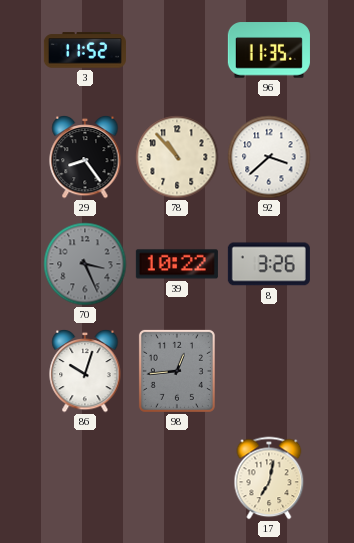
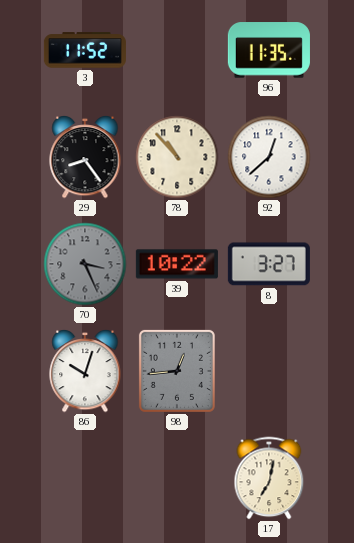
92: 3:38 -> 12:38
8: 3:26 -> 3:27
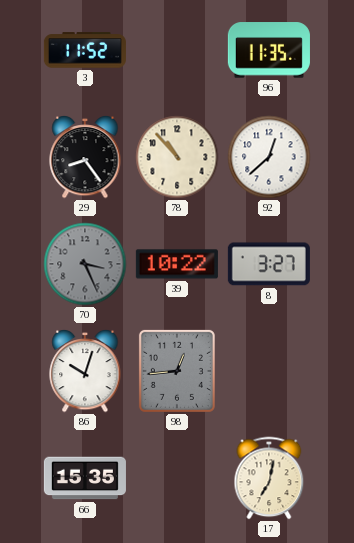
66: none -> 15:35
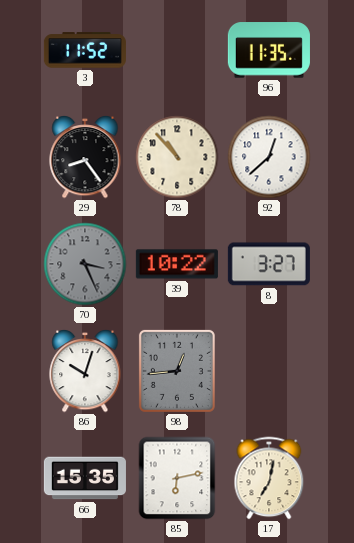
85: none -> 6:13
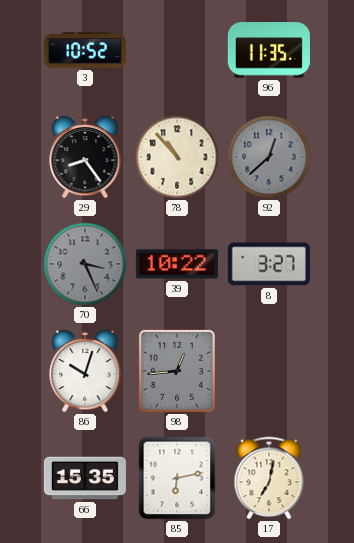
3: 11:52 -> 10:52
92 dial: white -> grey
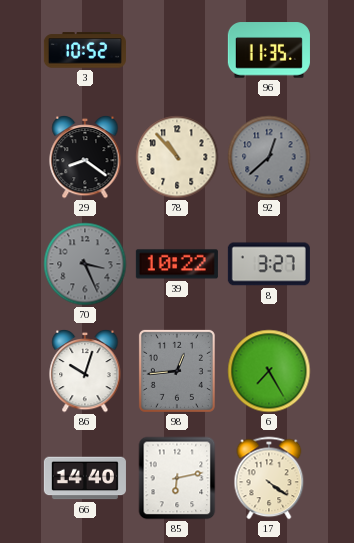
29: 8:24 -> 8:21
6: none -> 7:25
66: 15:35 -> 14:40
17: 7:02 -> 4:21
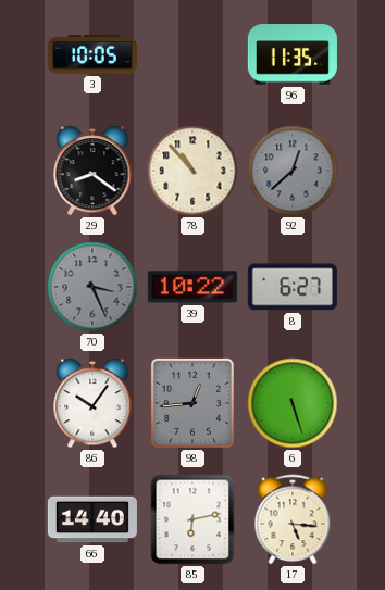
3: 10:52 -> 10:05
8: 3:27 -> 6:27
86: 10:03 -> 10:06
6: 7:25 -> 5:27
17: 4:21 -> 5:16
